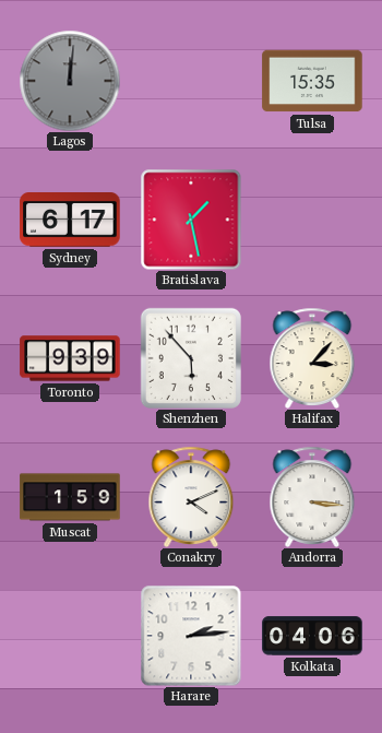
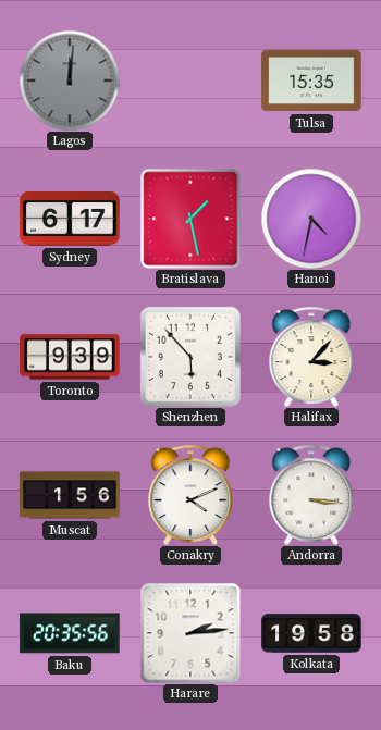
Hanoi: none -> 4:32
Muscat: 1:59 -> 1:56
Baku: none -> 20:35
Kolkata: 04:06 -> 19:58
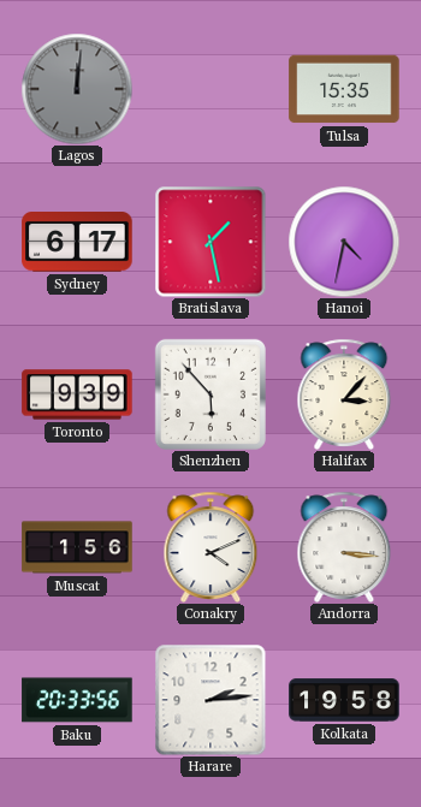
Baku: 20:35 -> 20:33
